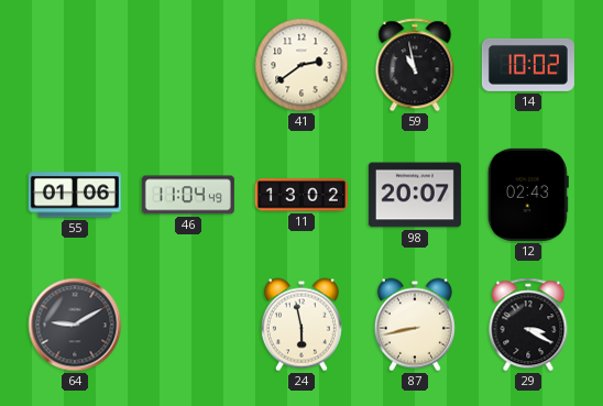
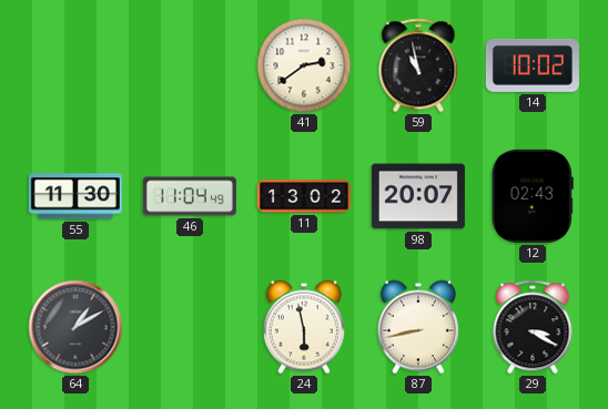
55: 01:06 -> 11:30
64: 9:10 -> 1:10
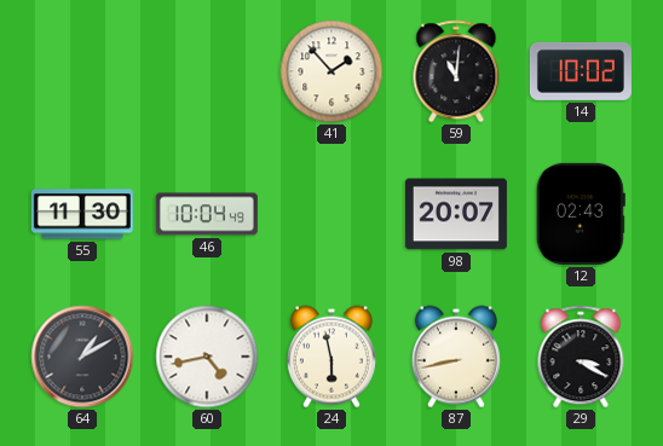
41: 2:39 -> 1:53
59: 10:58 -> 11:01
46: 11:04 -> 10:04
11: 13:02 -> none
60: none -> 4:43
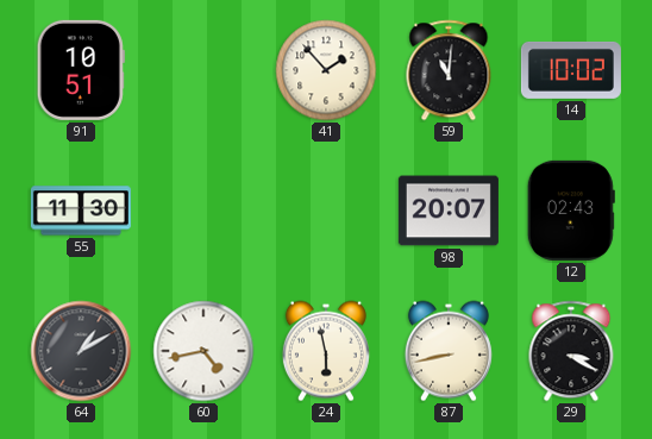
91: none -> 10:51
46: 10:04 -> none
